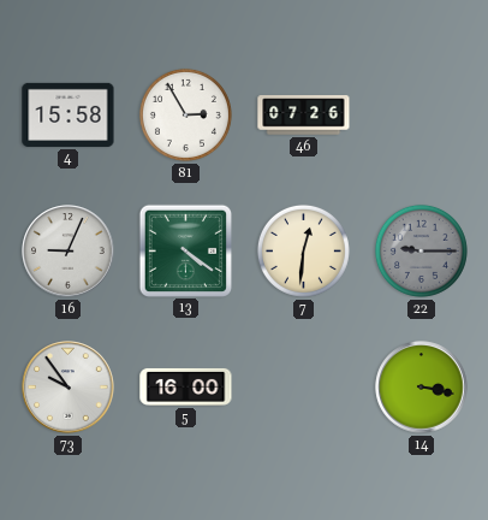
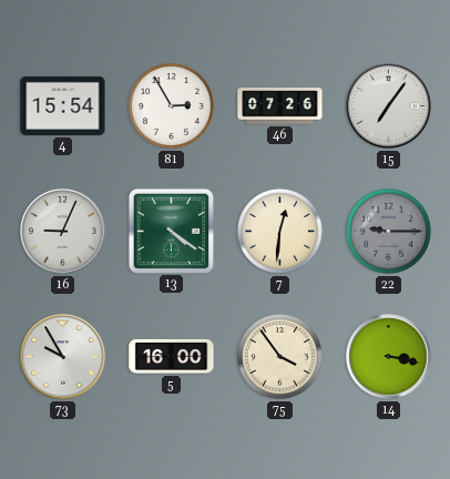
4: 15:58 -> 15:54
15: none -> 7:06
73: 9:54 -> 9:55
75: none -> 3:54
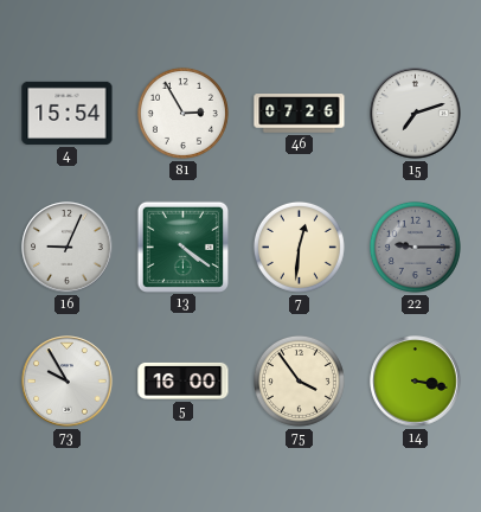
15: 7:06 -> 7:12
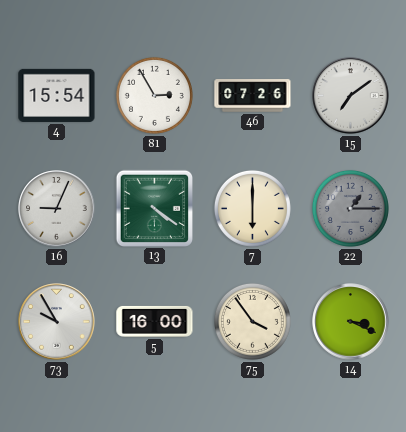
15: 7:12 -> 7:09
7: 12:31 -> 6:00
22: 9:15 -> 1:15
14: 3:17 -> 3:19
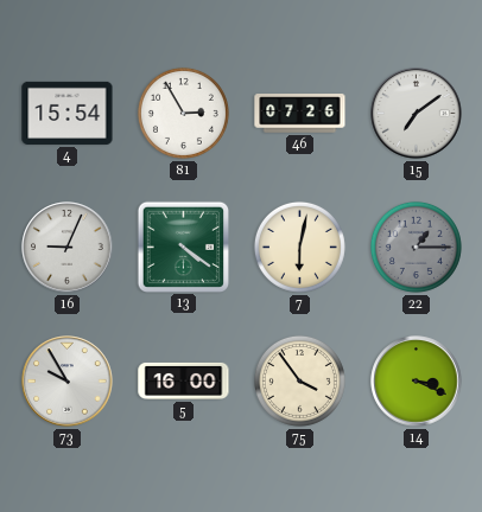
7: 6:00 -> 6:02
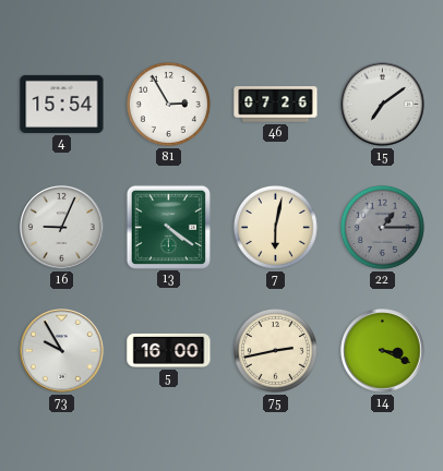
75: 3:54 -> 2:43
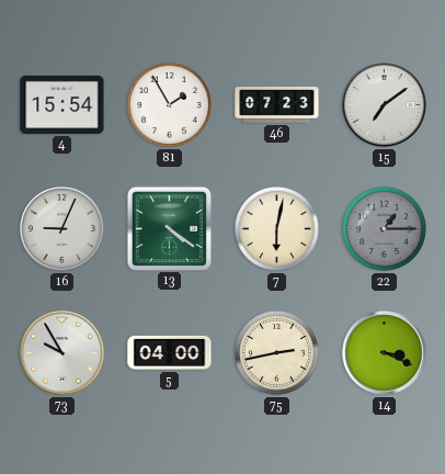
81: 2:55 -> 1:55
46: 07:26 -> 07:23
5: 16:00 -> 04:00
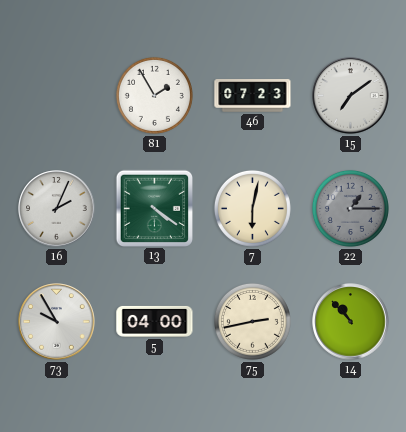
4: 15:54 -> none
16: 9:04 -> 2:04
14: 3:19 -> 10:53
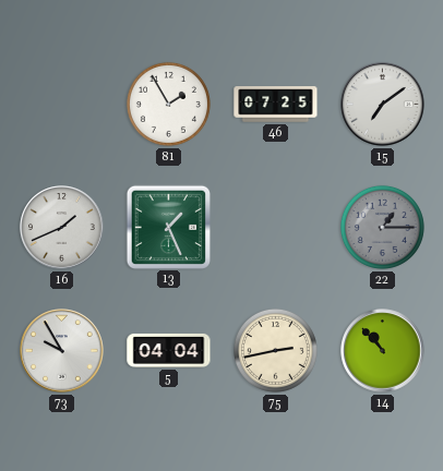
46: 07:23 -> 07:25
16: 2:04 -> 1:41
13: 4:21 -> 1:26
7: 6:02 -> none
5: 04:00 -> 04:04
